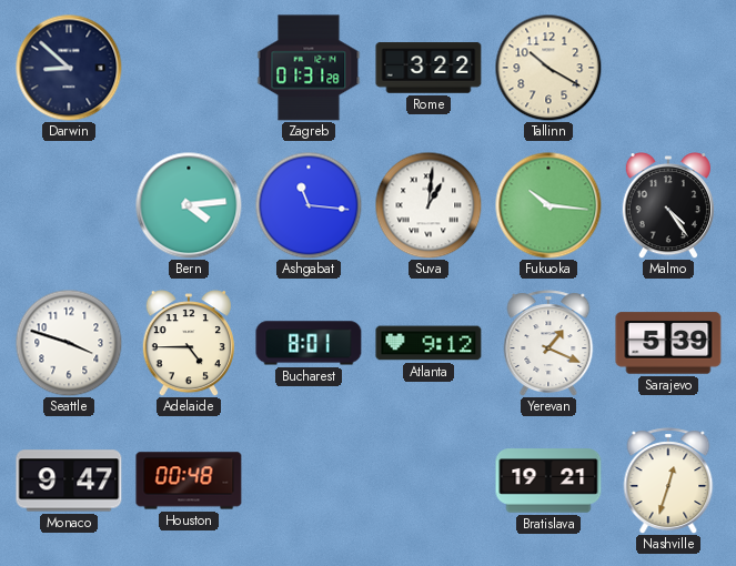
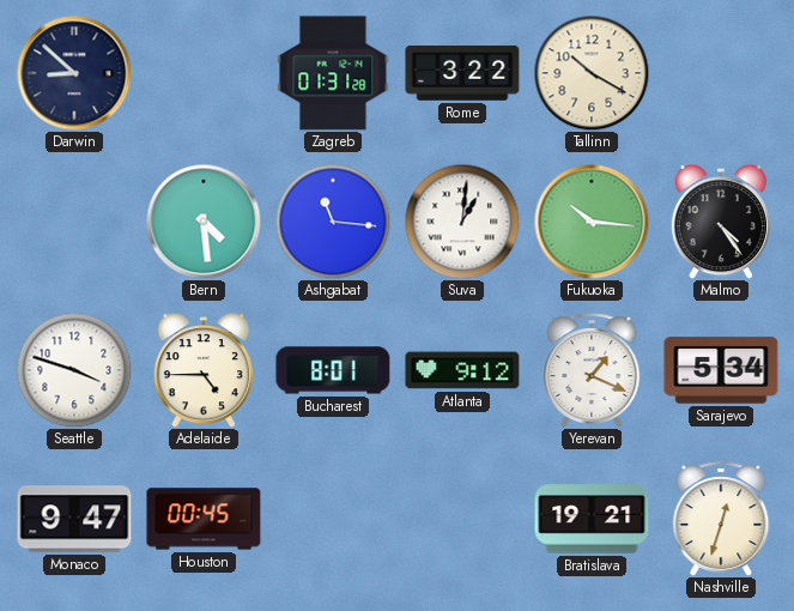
Bern: 4:14 -> 4:29
Sarajevo: 5:39 -> 5:34
Houston: 00:48 -> 00:45
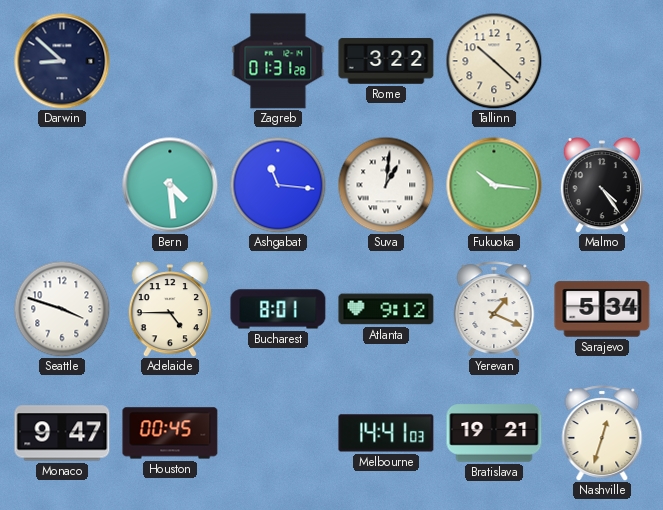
Tallinn: 10:20 -> 10:22
Melbourne: none -> 14:41
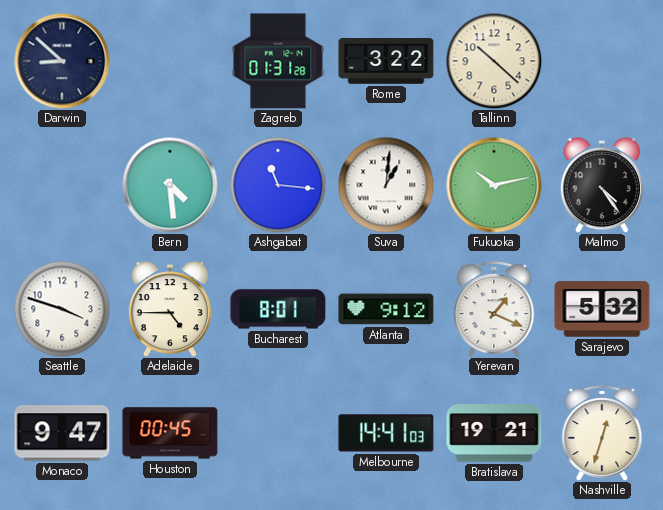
Fukuoka: 10:16 -> 10:13
Sarajevo: 5:34 -> 5:32
